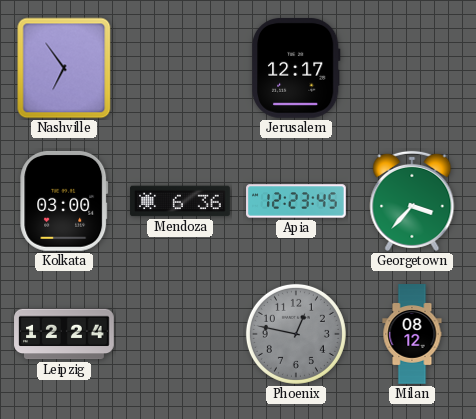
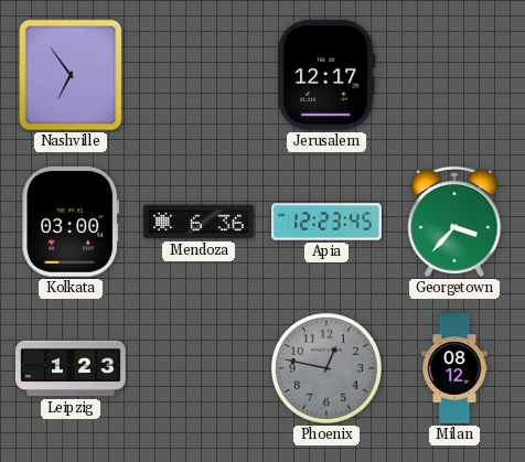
Leipzig: 12:24 -> 1:23
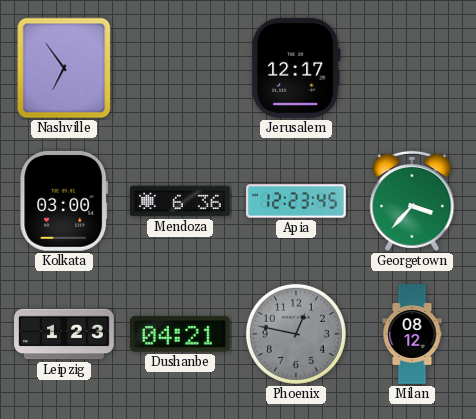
Dushanbe: none -> 04:21
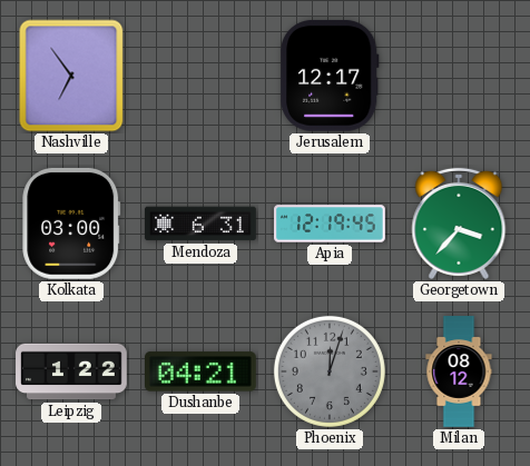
Mendoza: 6:36 -> 6:31
Apia: 12:23 -> 12:19
Leipzig: 1:23 -> 1:22
Phoenix: 12:47 -> 12:03
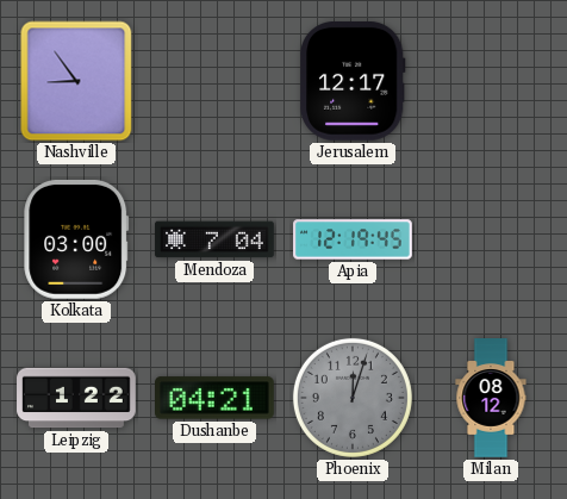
Nashville: 6:54 -> 8:54
Mendoza: 6:31 -> 7:04
Georgetown: 3:37 -> none
